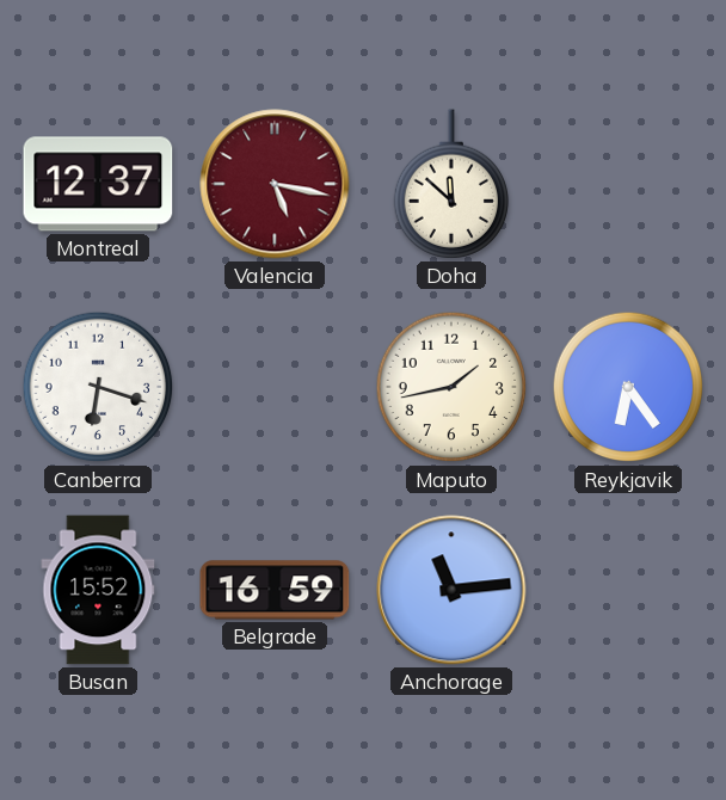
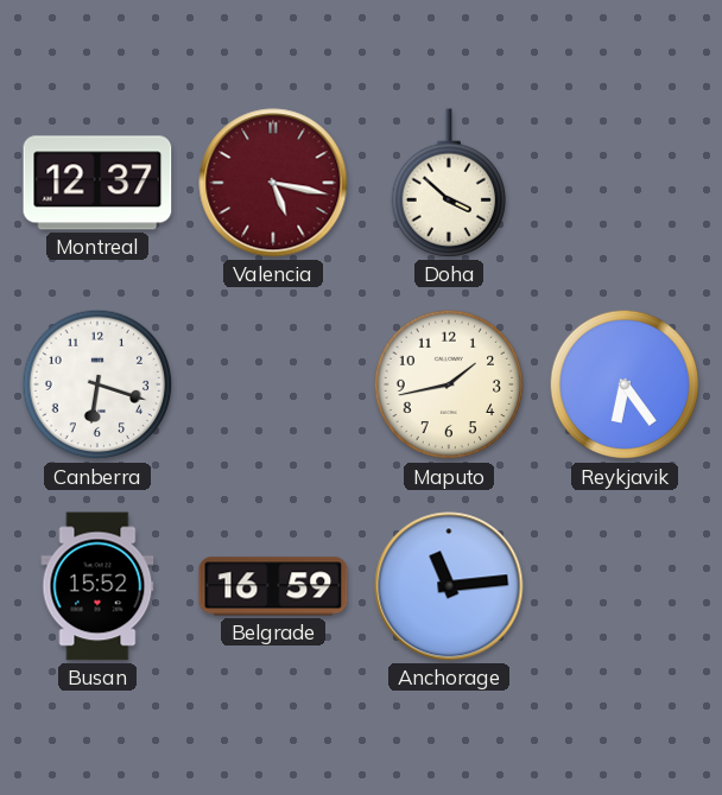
Doha: 11:52 -> 3:52
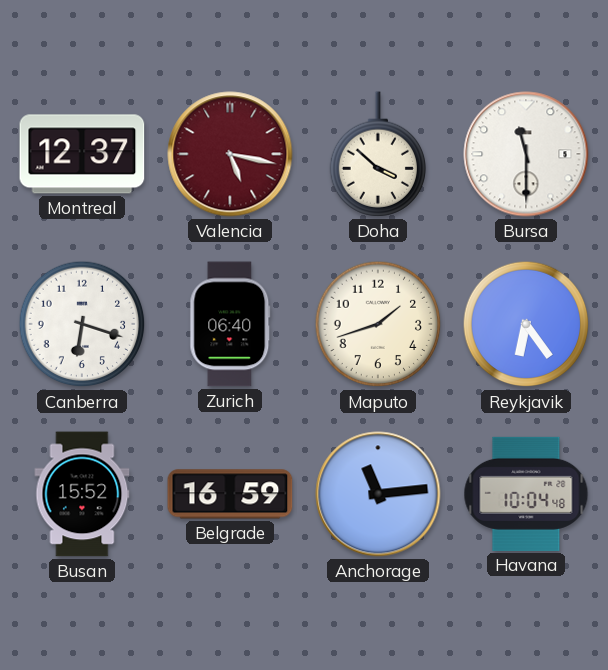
Bursa: none -> 11:30
Zurich: none -> 06:40
Maputo: 1:43 -> 1:42
Havana: none -> 10:04
